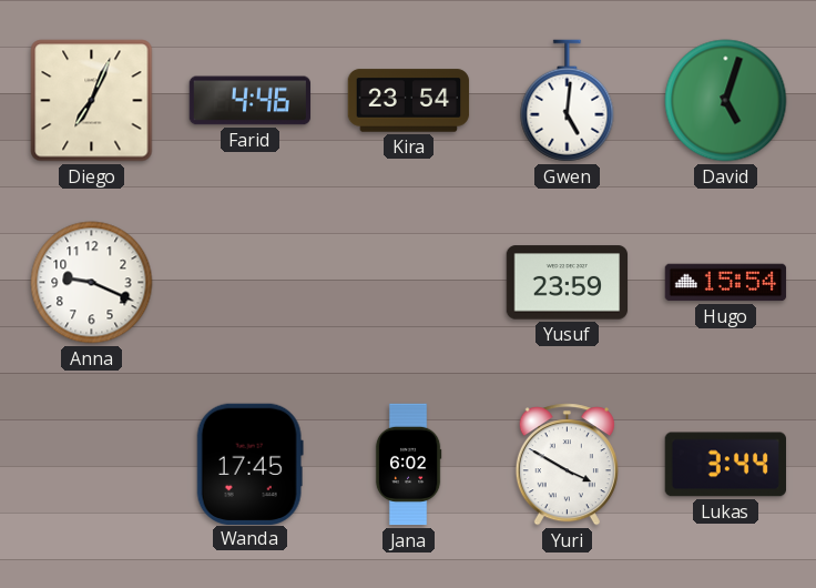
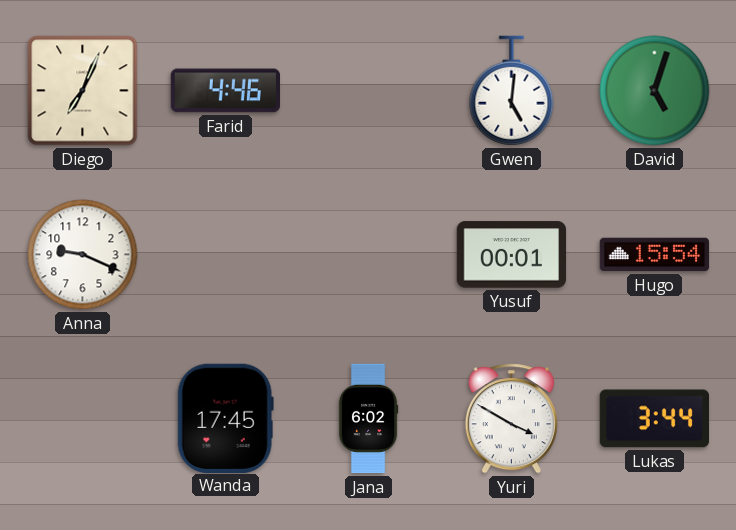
Kira: 23:54 -> none
Yusuf: 23:59 -> 00:01
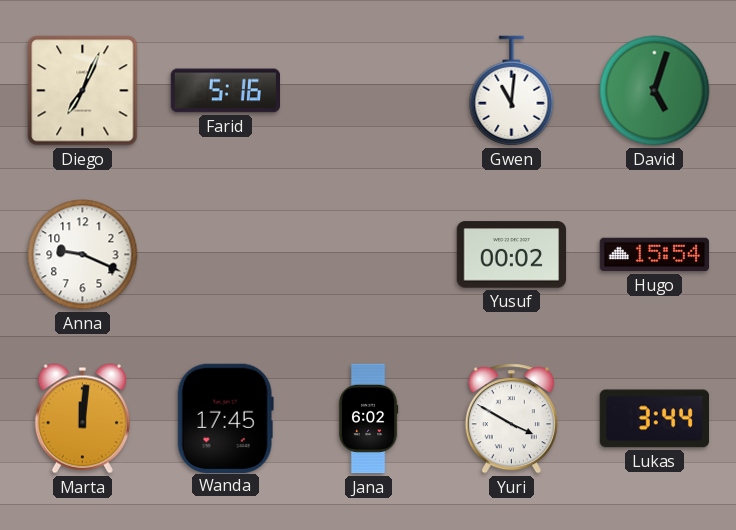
Farid: 4:46 -> 5:16
Gwen: 5:01 -> 11:01
Yusuf: 00:01 -> 00:02
Marta: none -> 12:01
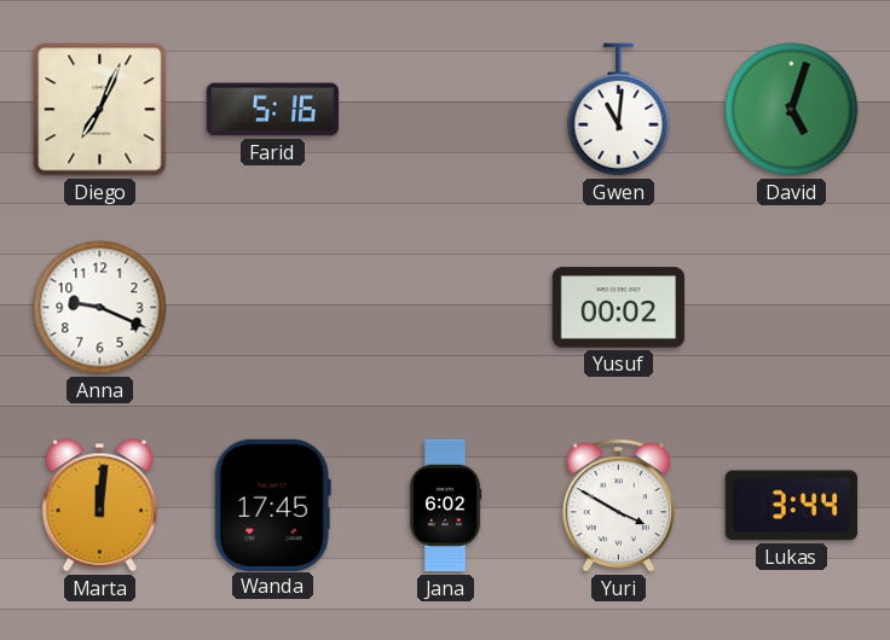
Hugo: 15:54 -> none
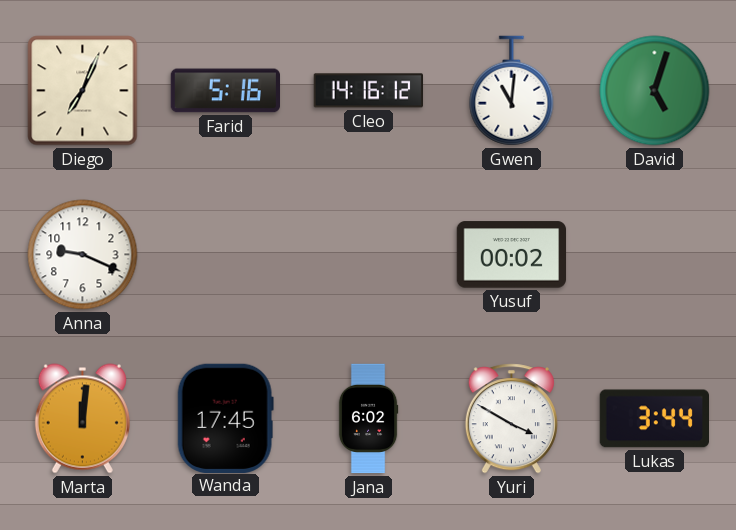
Cleo: none -> 14:16
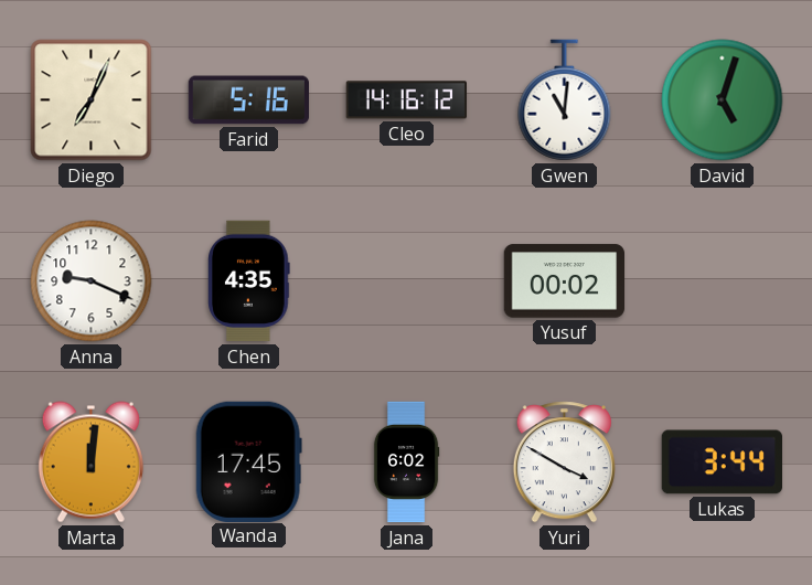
Chen: none -> 4:35
